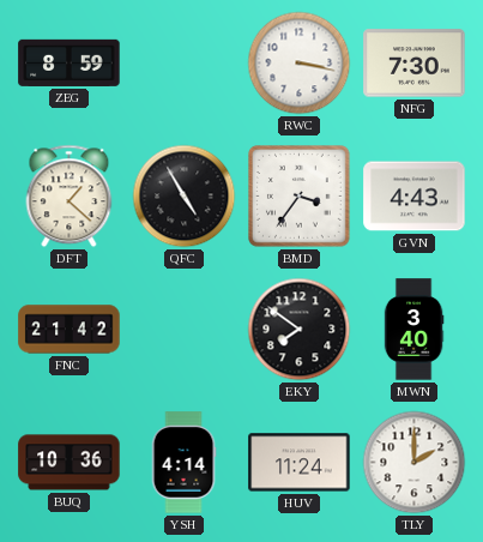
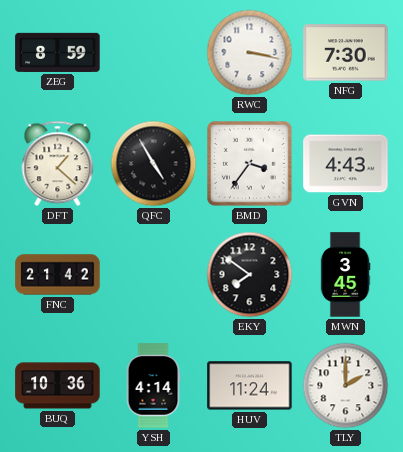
MWN: 3:40 -> 3:45
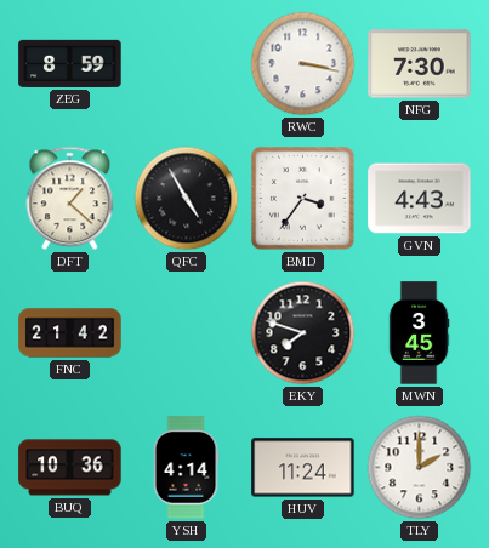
EKY: 7:51 -> 7:48
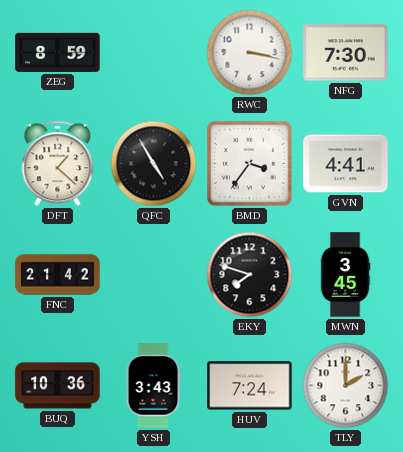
GVN: 4:43 -> 4:41
YSH: 4:14 -> 3:43
HUV: 11:24 -> 7:24
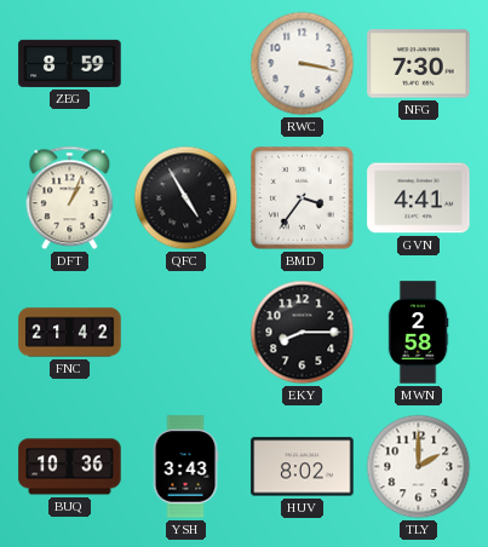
DFT: 1:22 -> 1:04
EKY: 7:48 -> 8:15
MWN: 3:45 -> 2:58
HUV: 7:24 -> 8:02
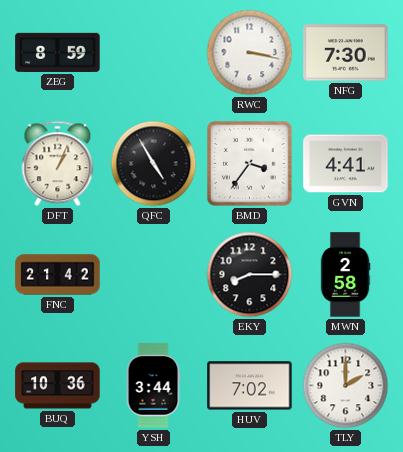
YSH: 3:43 -> 3:44
HUV: 8:02 -> 7:02
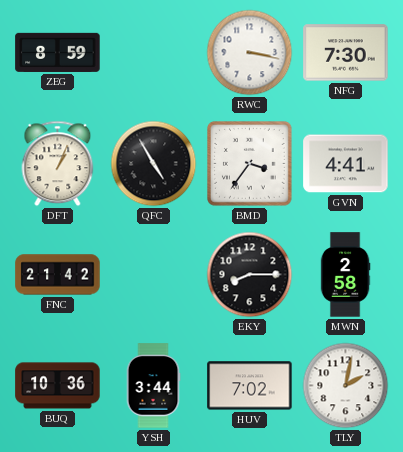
TLY: 2:00 -> 2:02
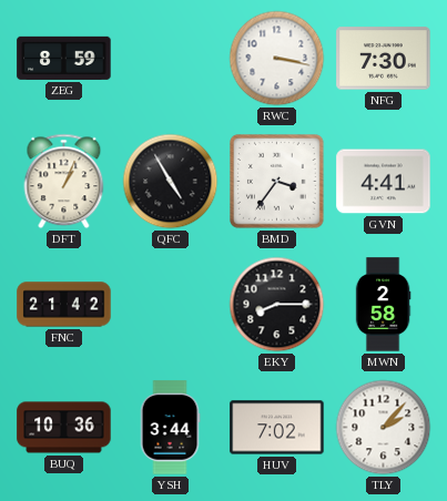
TLY: 2:02 -> 2:07
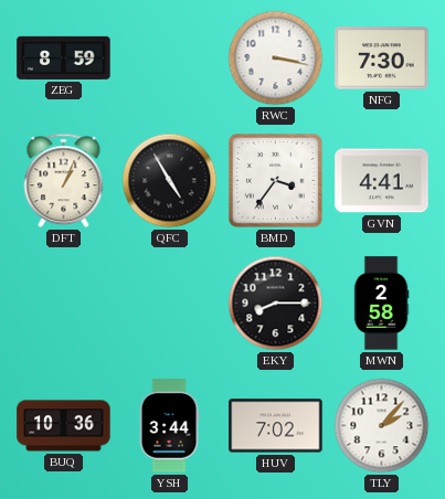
FNC: 21:42 -> none
